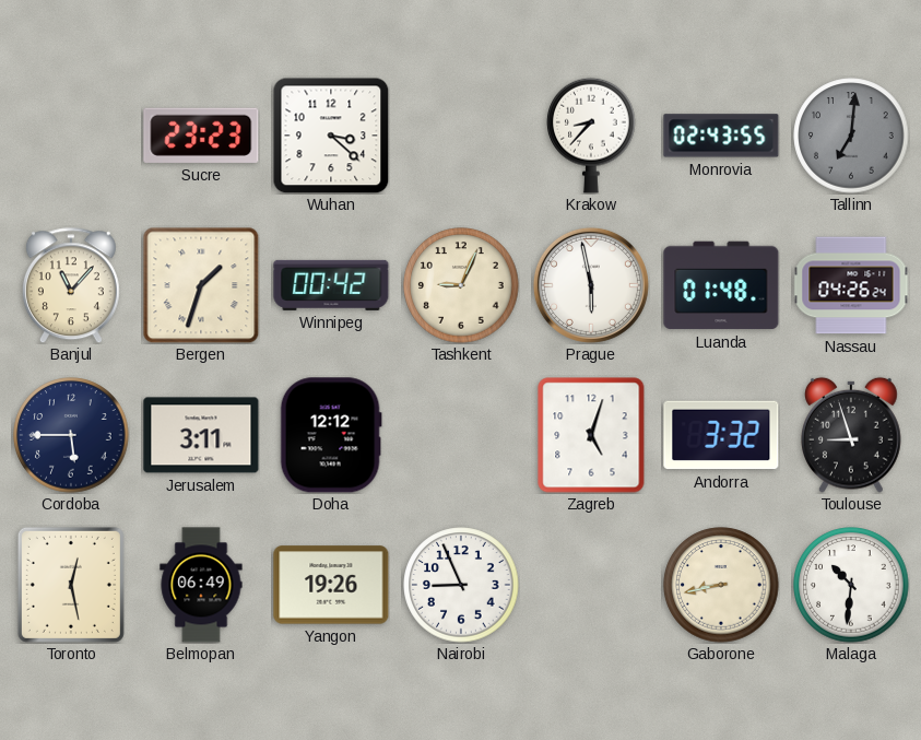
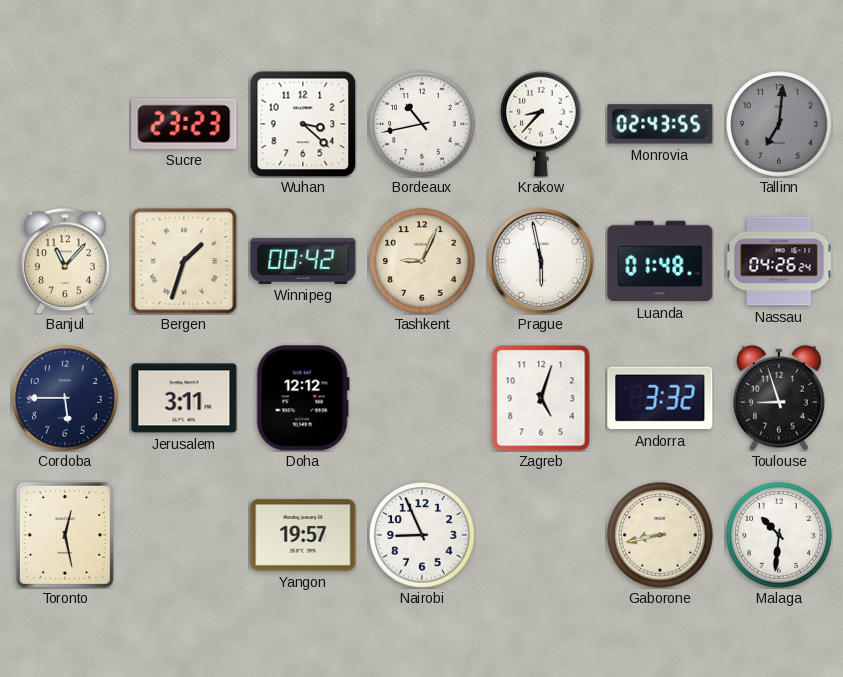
Bordeaux: none -> 10:43
Belmopan: 06:49 -> none
Yangon: 19:26 -> 19:57
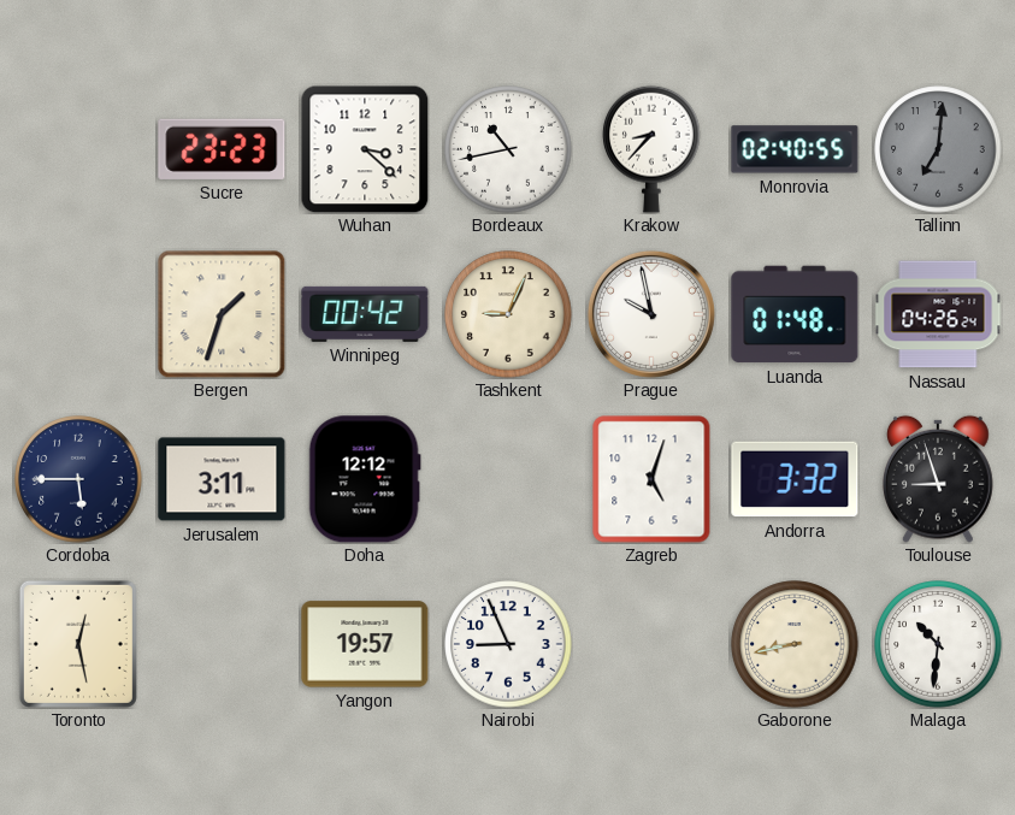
Monrovia: 02:43 -> 02:40
Banjul: 11:07 -> none
Prague: 5:58 -> 9:58
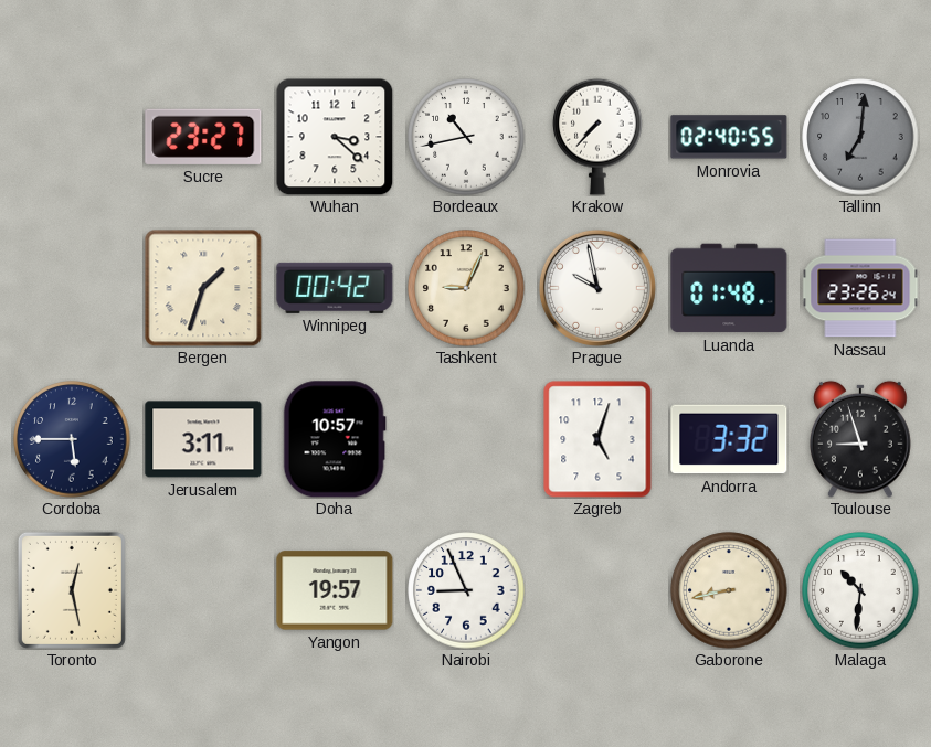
Sucre: 23:23 -> 23:27
Krakow: 8:37 -> 7:37
Nassau: 04:26 -> 23:26
Doha: 12:12 -> 10:57
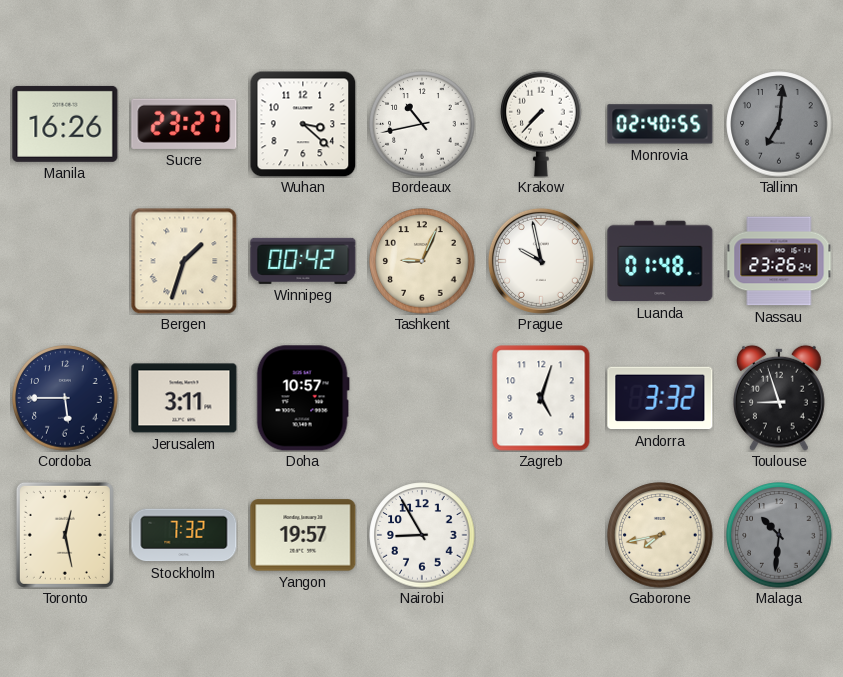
Manila: none -> 16:26
Stockholm: none -> 7:32
Nairobi: 8:56 -> 8:55
Gaborone: 8:43 -> 7:43
Malaga dial: white -> grey
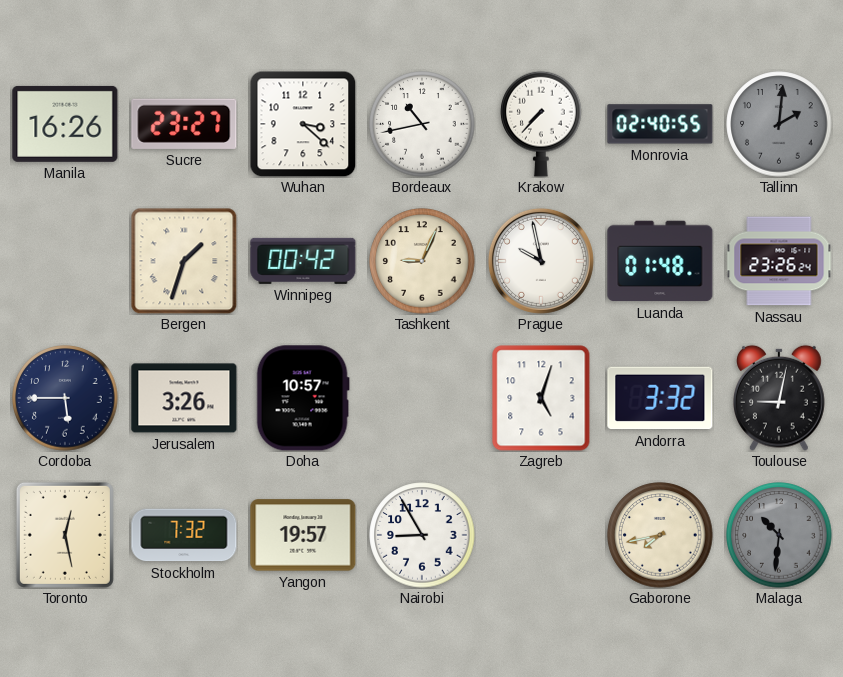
Tallinn: 7:01 -> 2:01
Jerusalem: 3:11 -> 3:26
Toulouse: 8:57 -> 9:02
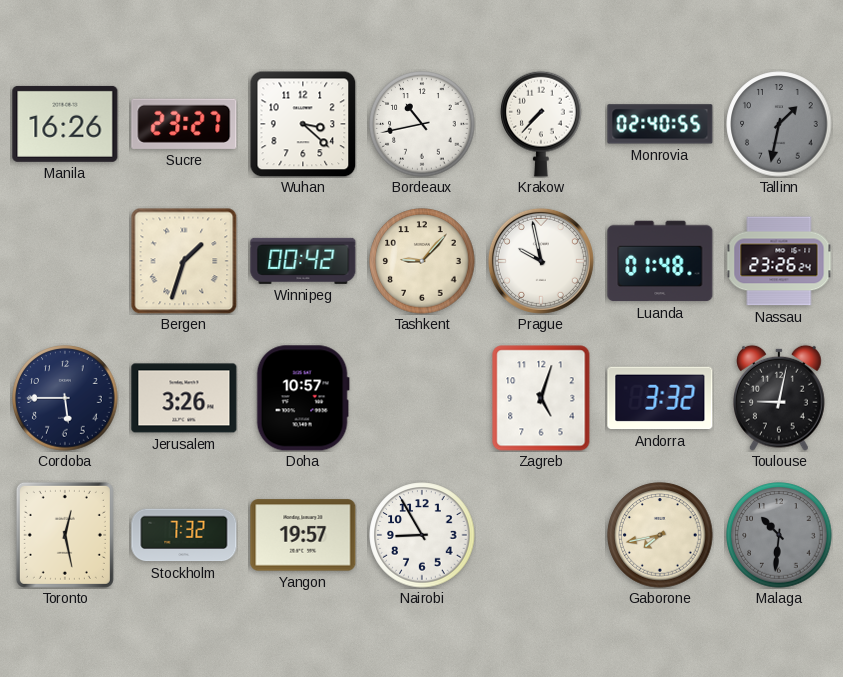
Tallinn: 2:01 -> 1:32
Tashkent: 9:04 -> 9:07
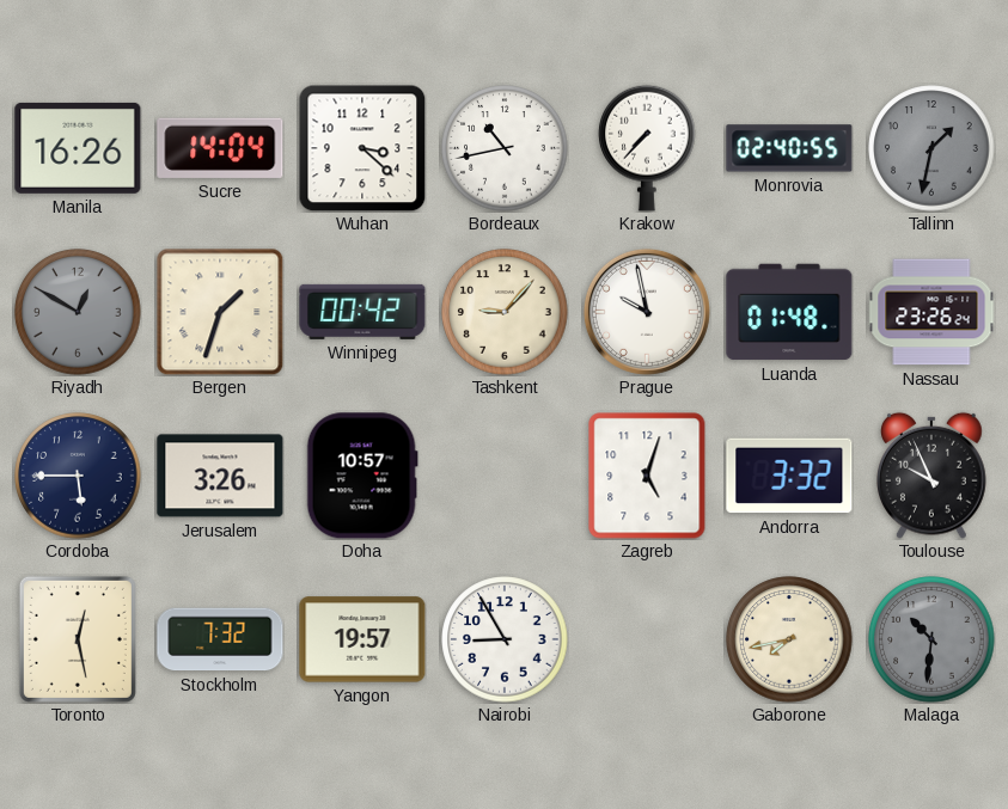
Sucre: 23:27 -> 14:04
Riyadh: none -> 12:50
Toulouse: 9:02 -> 9:56
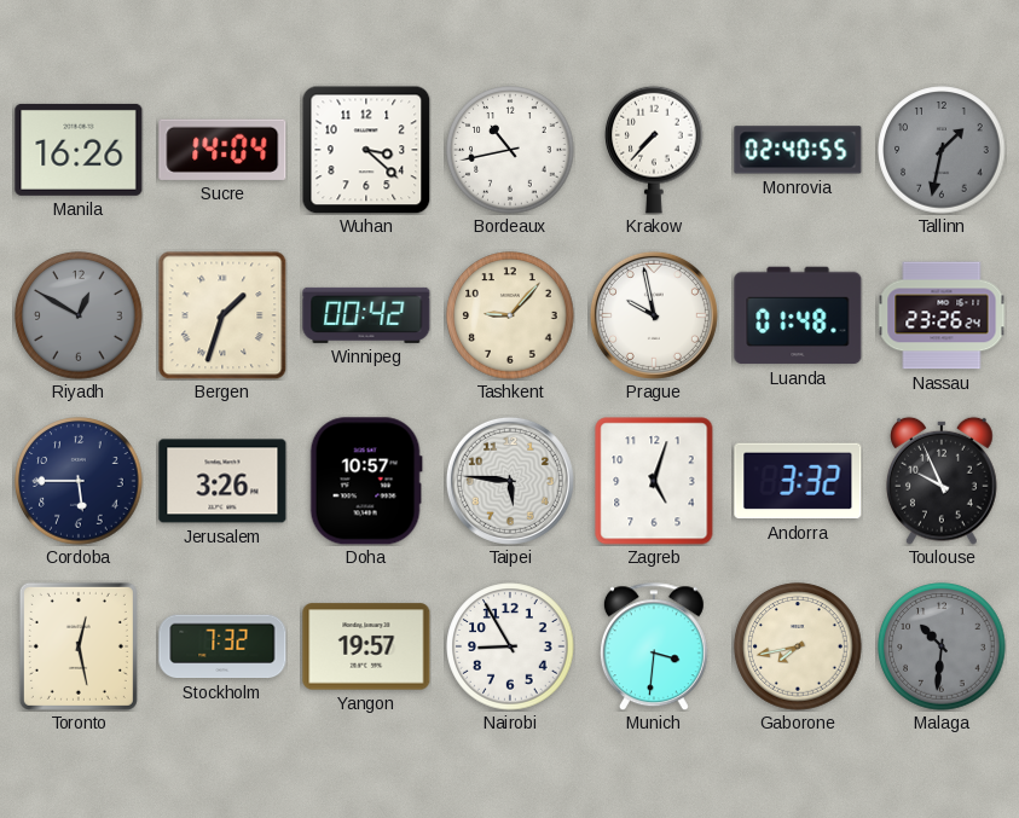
Taipei: none -> 5:46
Munich: none -> 3:31
